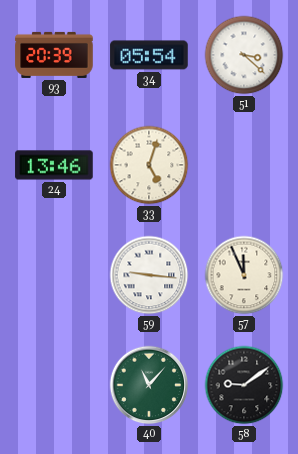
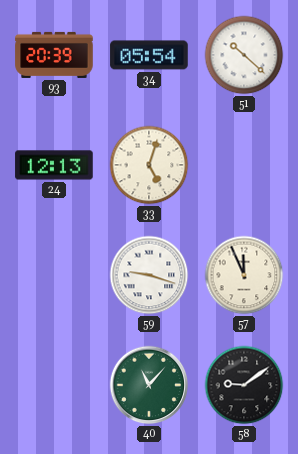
51: 3:22 -> 10:22
24: 13:46 -> 12:13
59: 9:16 -> 9:18
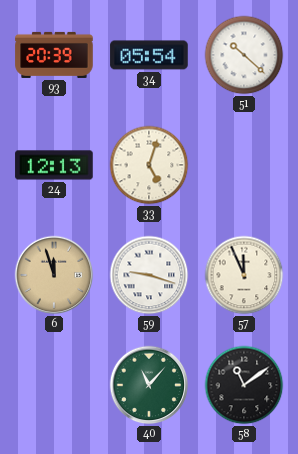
6: none -> 11:57
58: 9:09 -> 11:09
